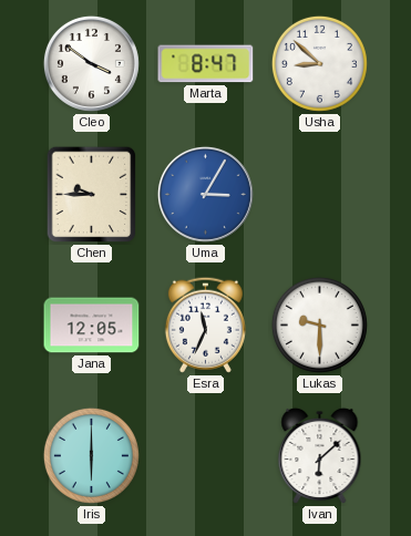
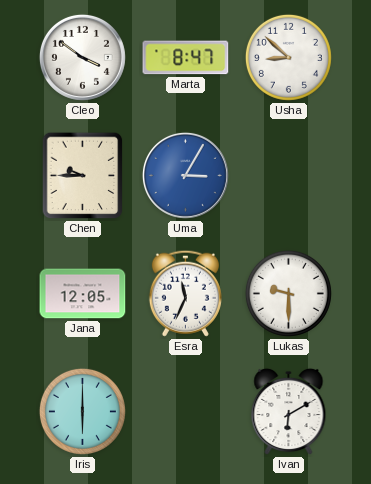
Ivan: 6:08 -> 6:10
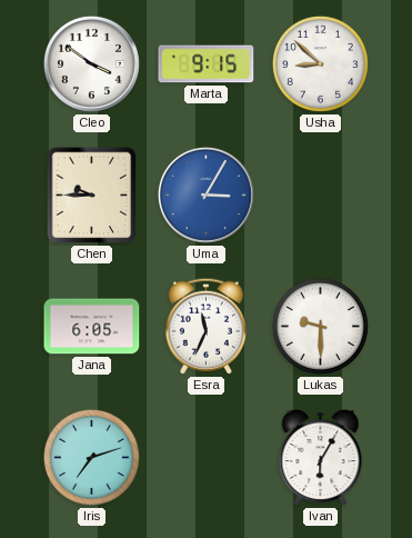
Marta: 8:47 -> 9:15
Jana: 12:05 -> 6:05
Iris: 6:00 -> 7:12
Ivan: 6:10 -> 6:05
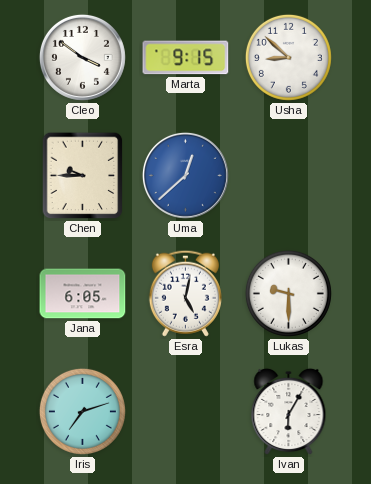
Uma: 3:05 -> 12:38
Esra: 11:34 -> 5:02
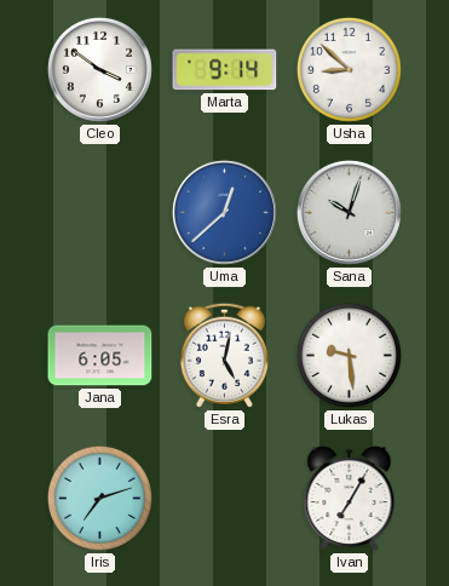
Marta: 9:15 -> 9:14
Chen: 9:45 -> none
Sana: none -> 10:03
Lukas: 9:30 -> 9:29
Ivan: 6:05 -> 7:05
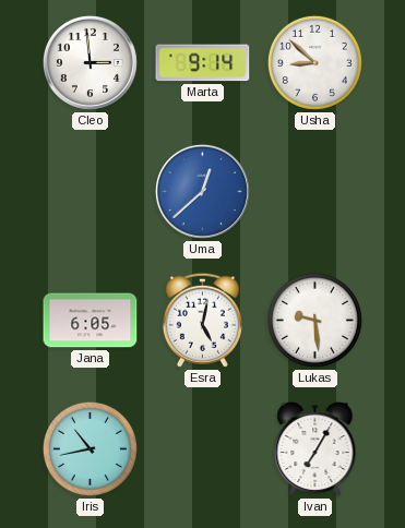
Cleo: 3:51 -> 2:59
Sana: 10:03 -> none
Iris: 7:12 -> 10:43
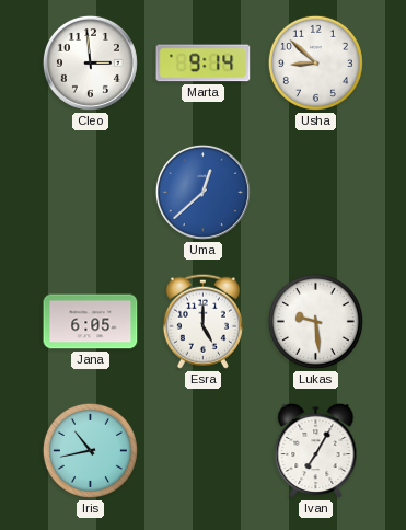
Esra: 5:02 -> 5:00
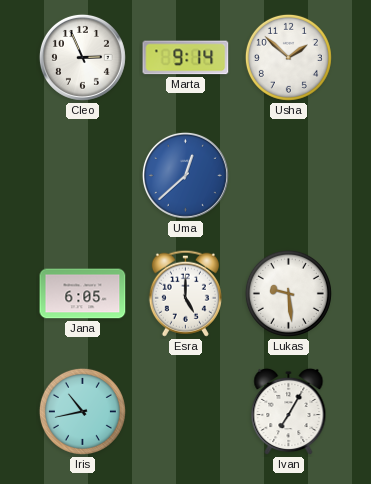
Cleo: 2:59 -> 2:56
Usha: 8:52 -> 1:52
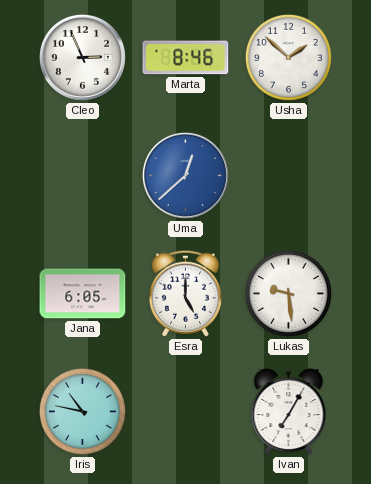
Marta: 9:14 -> 8:46
Iris: 10:43 -> 10:47
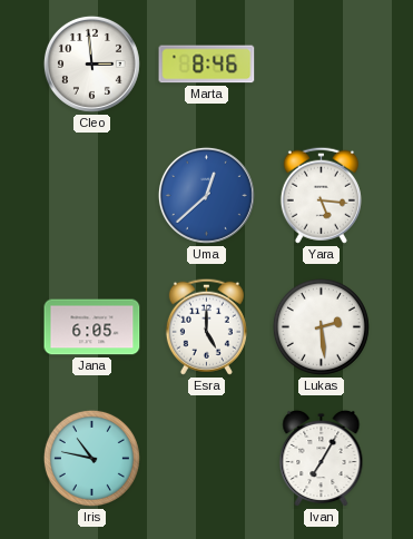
Cleo: 2:56 -> 2:59
Usha: 1:52 -> none
Yara: none -> 5:16
Lukas: 9:29 -> 2:29
